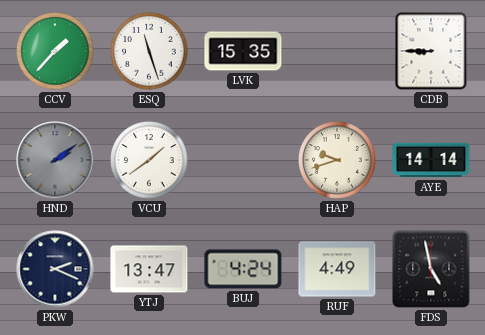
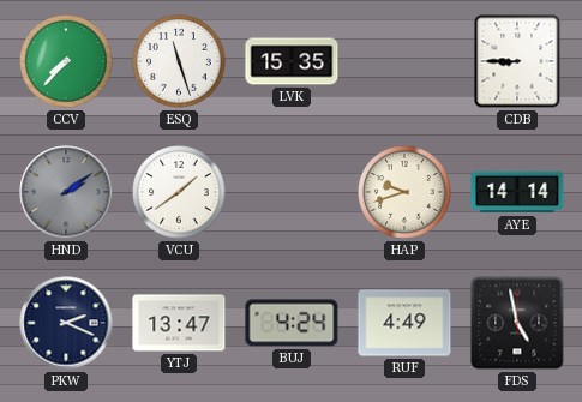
CCV: 1:37 -> 7:37
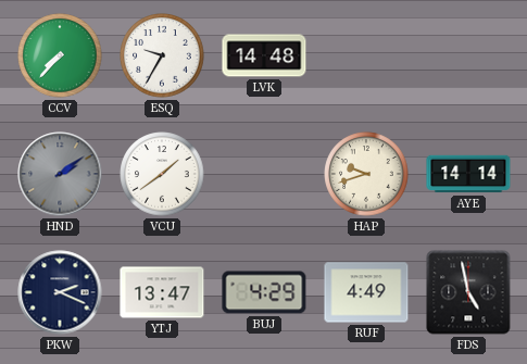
ESQ: 11:27 -> 9:35
LVK: 15:35 -> 14:48
CDB: 8:45 -> none
BUJ: 4:24 -> 4:29
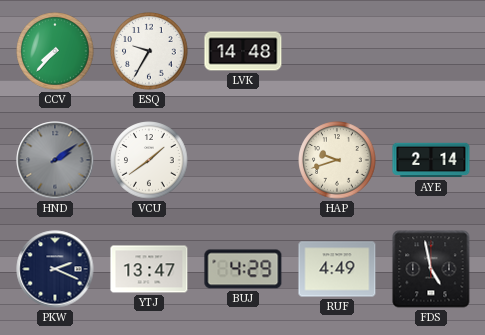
AYE: 14:14 -> 2:14
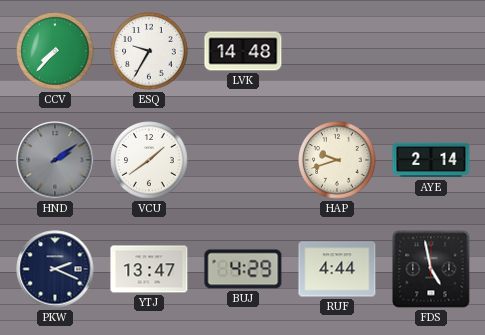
RUF: 4:49 -> 4:44
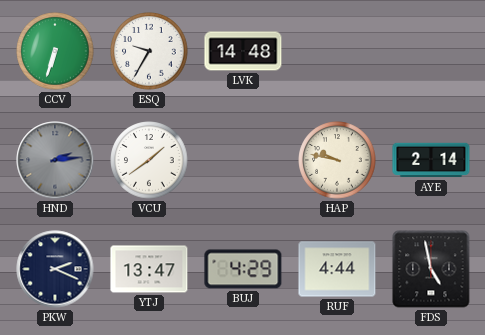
CCV: 7:37 -> 6:33
HND: 2:09 -> 2:14
HAP: 9:42 -> 9:47
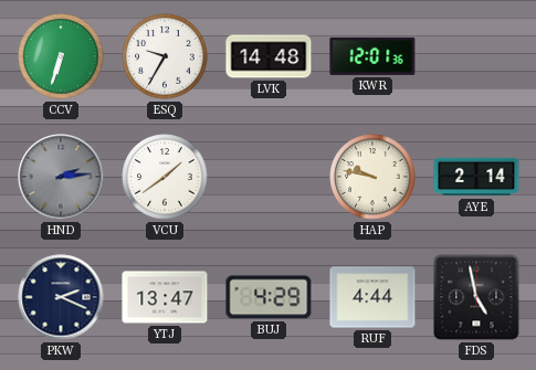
KWR: none -> 12:01
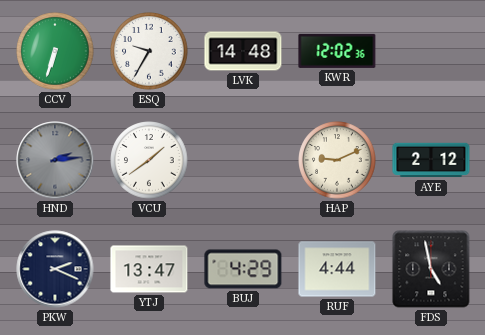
KWR: 12:01 -> 12:02
HAP: 9:47 -> 9:11
AYE: 2:14 -> 2:12
